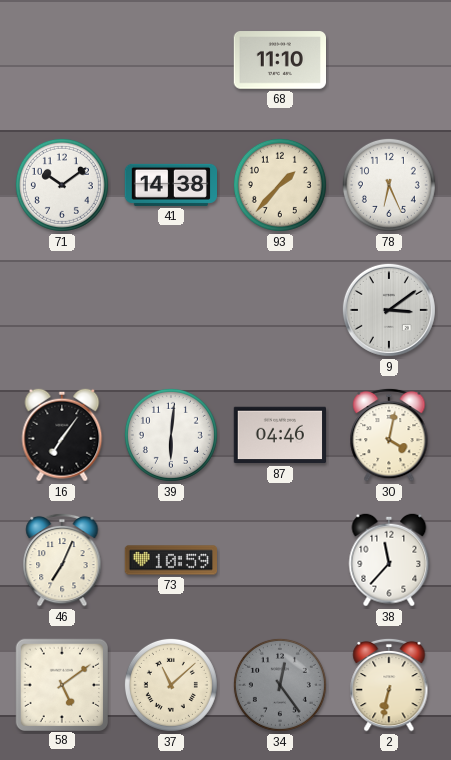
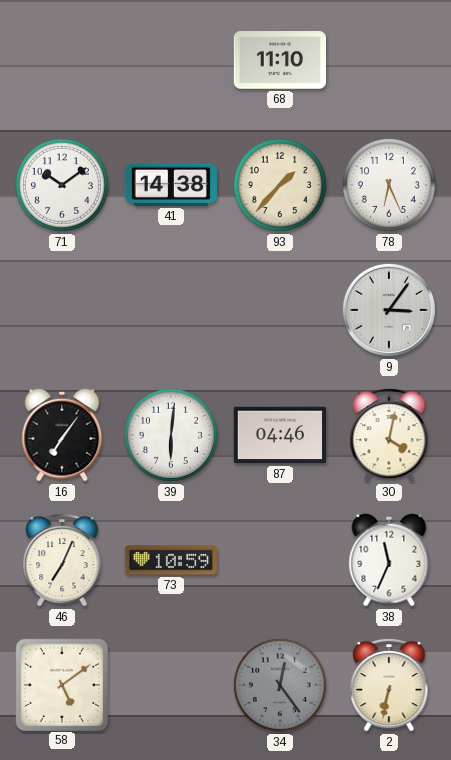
9: 3:09 -> 3:06
38: 11:37 -> 11:34
37: 11:08 -> none
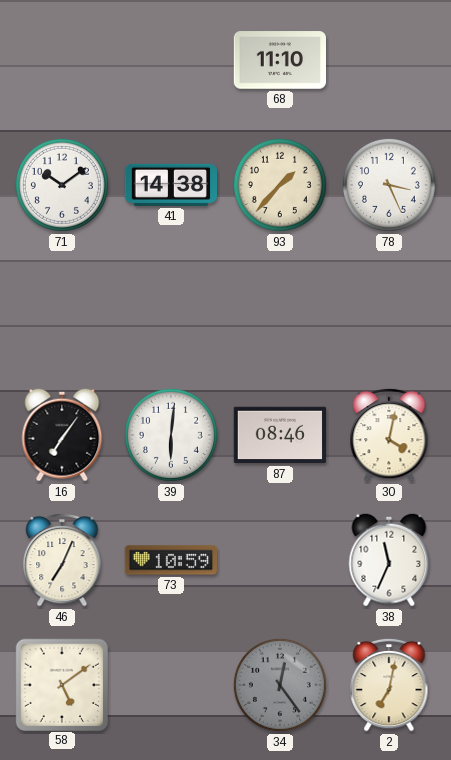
78: 6:26 -> 3:26
9: 3:06 -> none
87: 04:46 -> 08:46
2: 6:32 -> 7:02
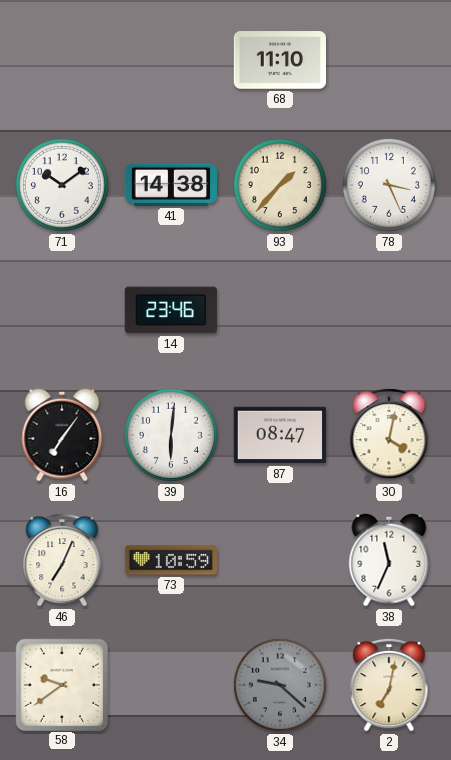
14: none -> 23:46
87: 08:46 -> 08:47
58: 5:09 -> 9:39
34: 12:24 -> 9:22
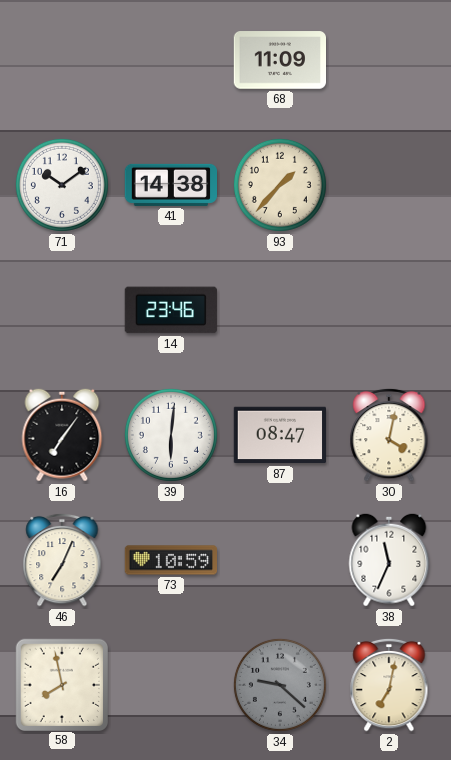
68: 11:10 -> 11:09
78: 3:26 -> none
58: 9:39 -> 7:58
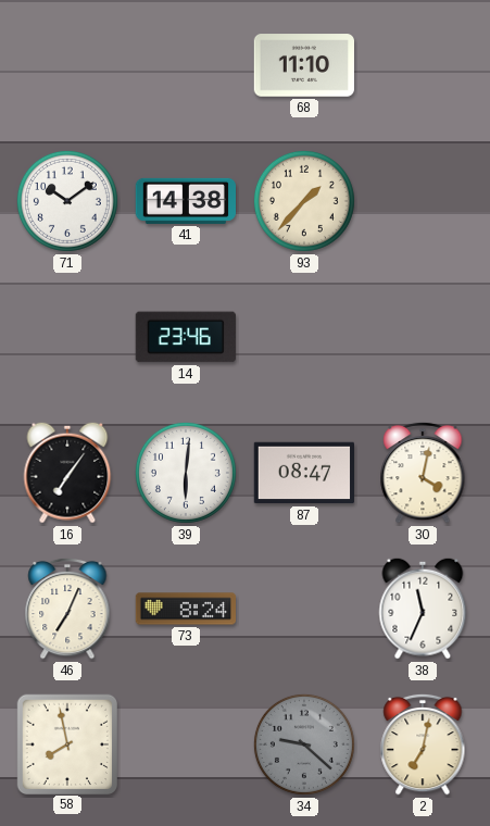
68: 11:09 -> 11:10
73: 10:59 -> 8:24
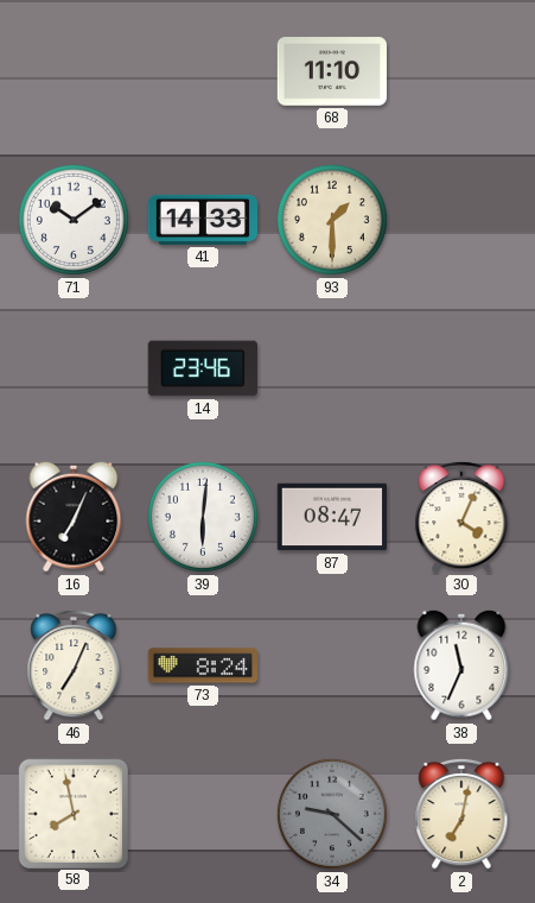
41: 14:38 -> 14:33
93: 1:37 -> 1:30
16: 7:06 -> 7:04
30: 4:02 -> 4:04
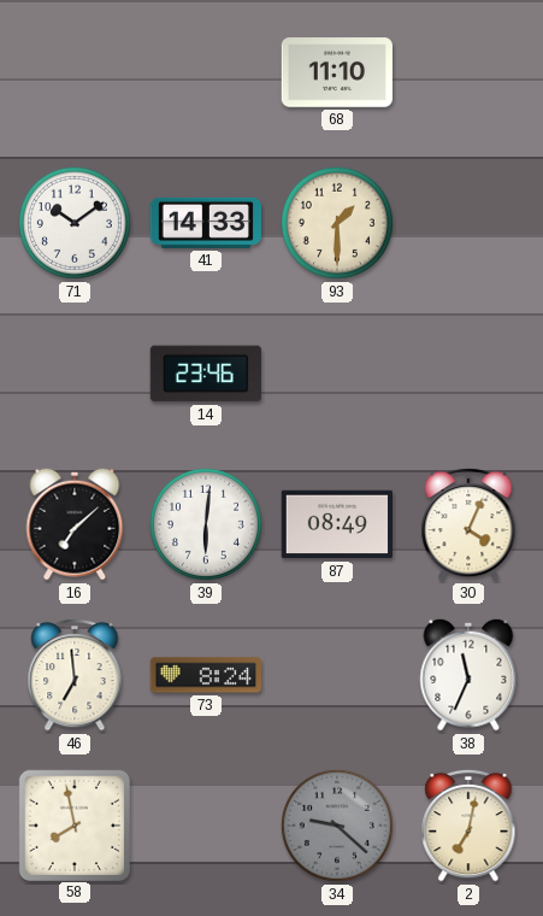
16: 7:04 -> 7:08
87: 08:47 -> 08:49
46: 7:04 -> 6:59
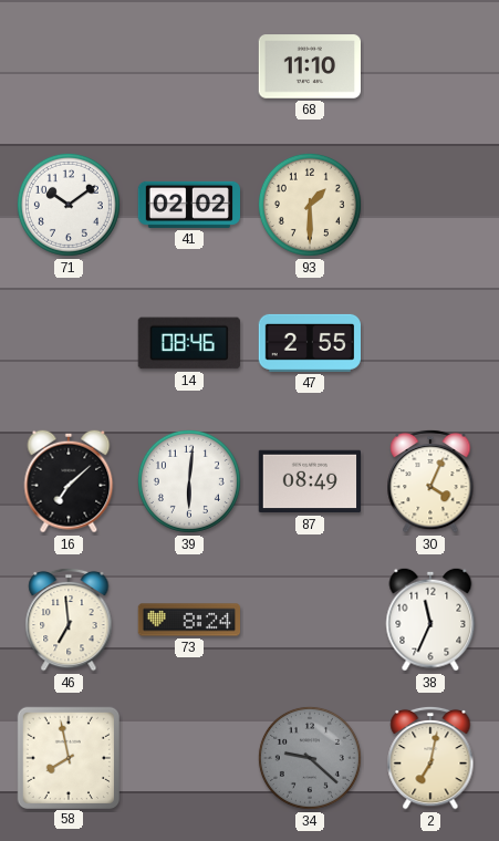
41: 14:33 -> 02:02
14: 23:46 -> 08:46
47: none -> 2:55
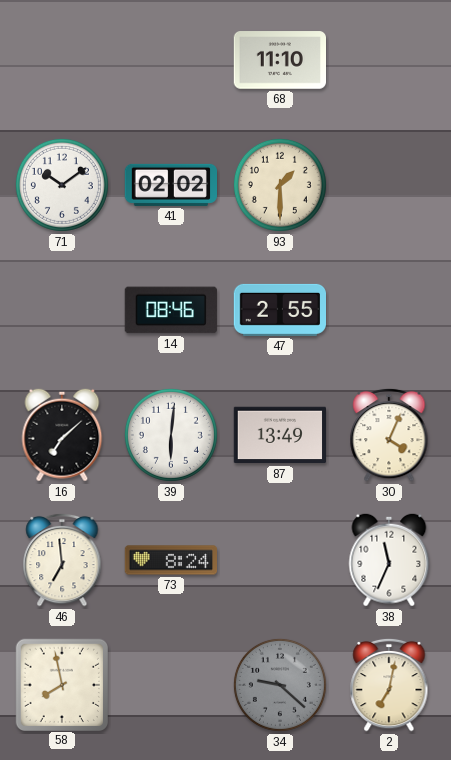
87: 08:49 -> 13:49
